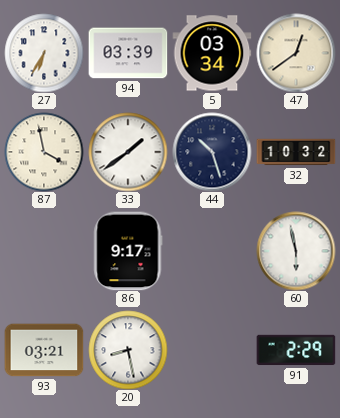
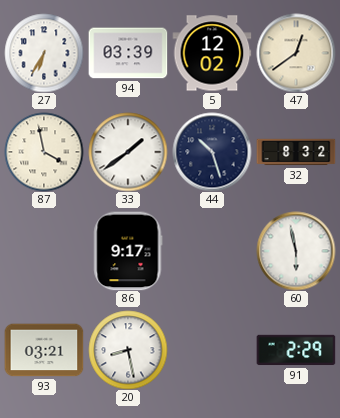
5: 03:34 -> 12:02
32: 10:32 -> 8:32
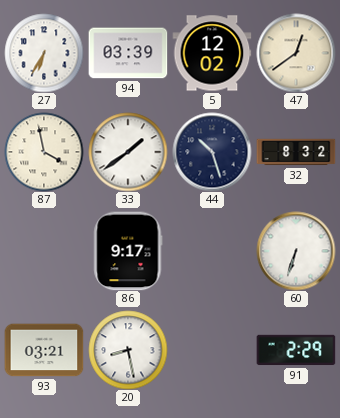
60: 5:58 -> 6:33
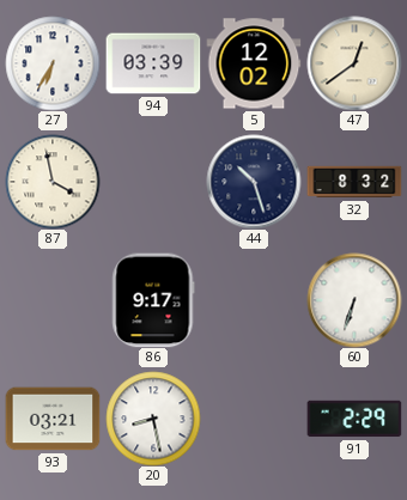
33: 1:39 -> none
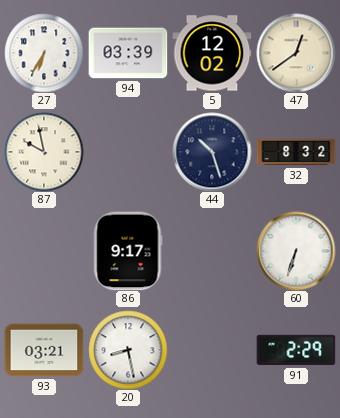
87: 3:58 -> 9:58
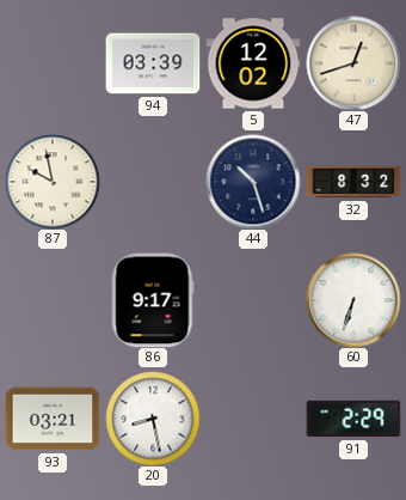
27: 6:35 -> none
47: 12:39 -> 12:42
